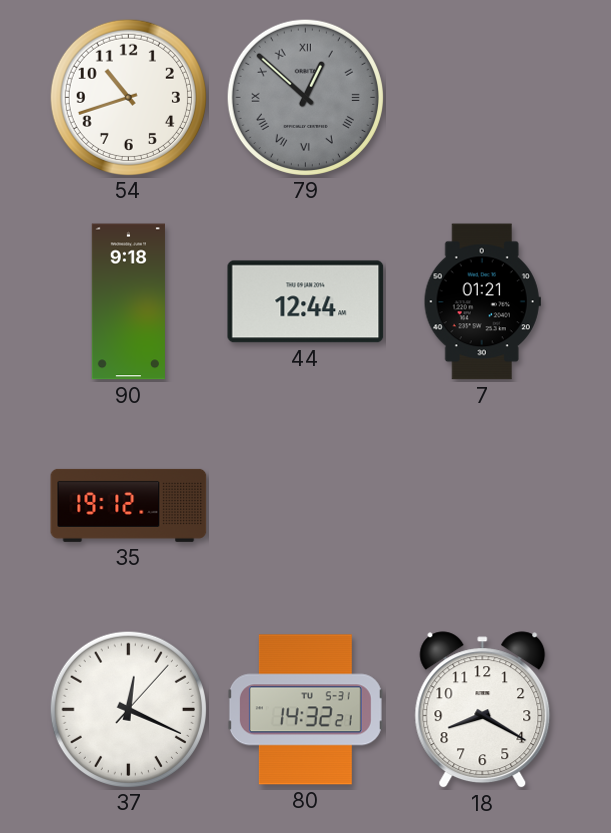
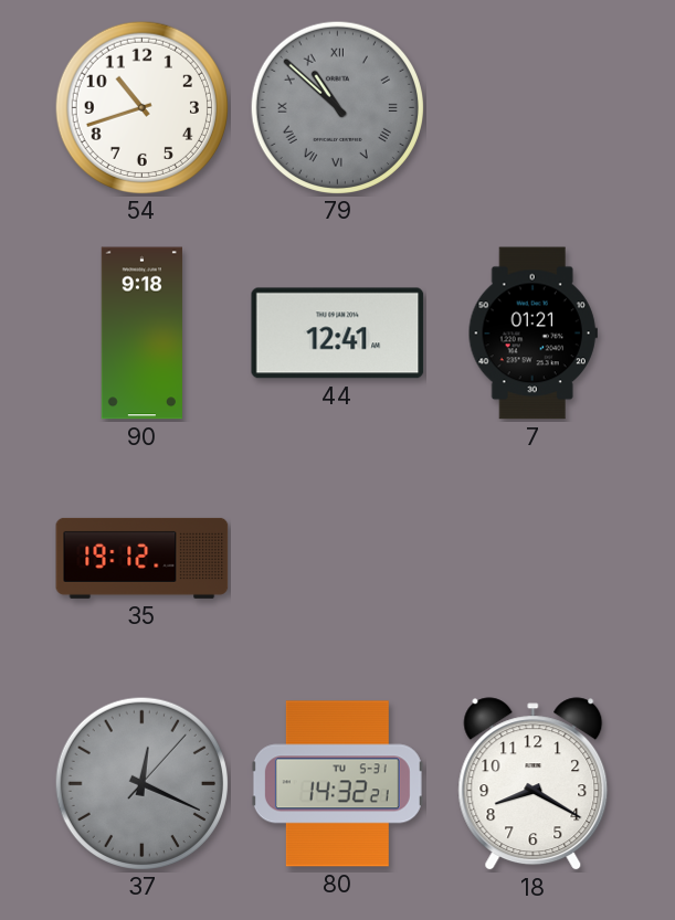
79: 12:52 -> 10:52
44: 12:44 -> 12:41
37 dial: white -> grey
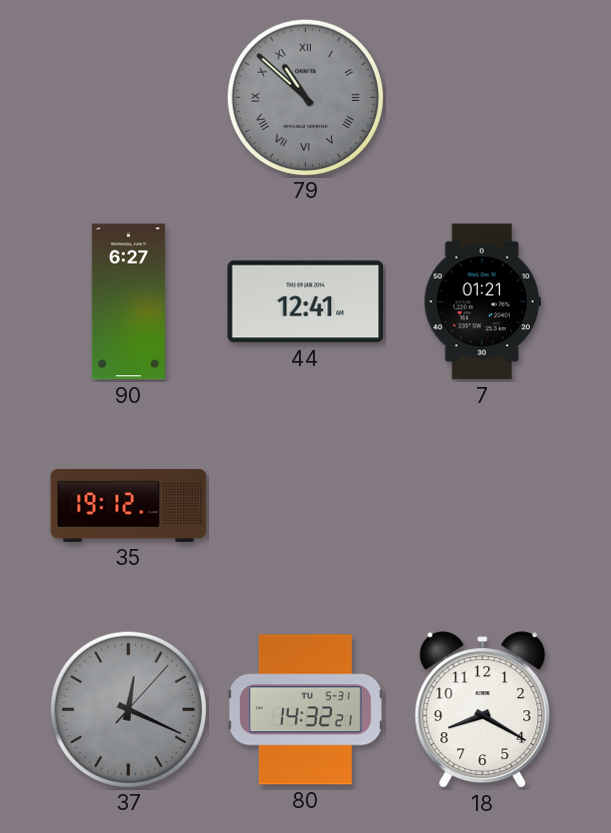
54: 10:42 -> none
90: 9:18 -> 6:27
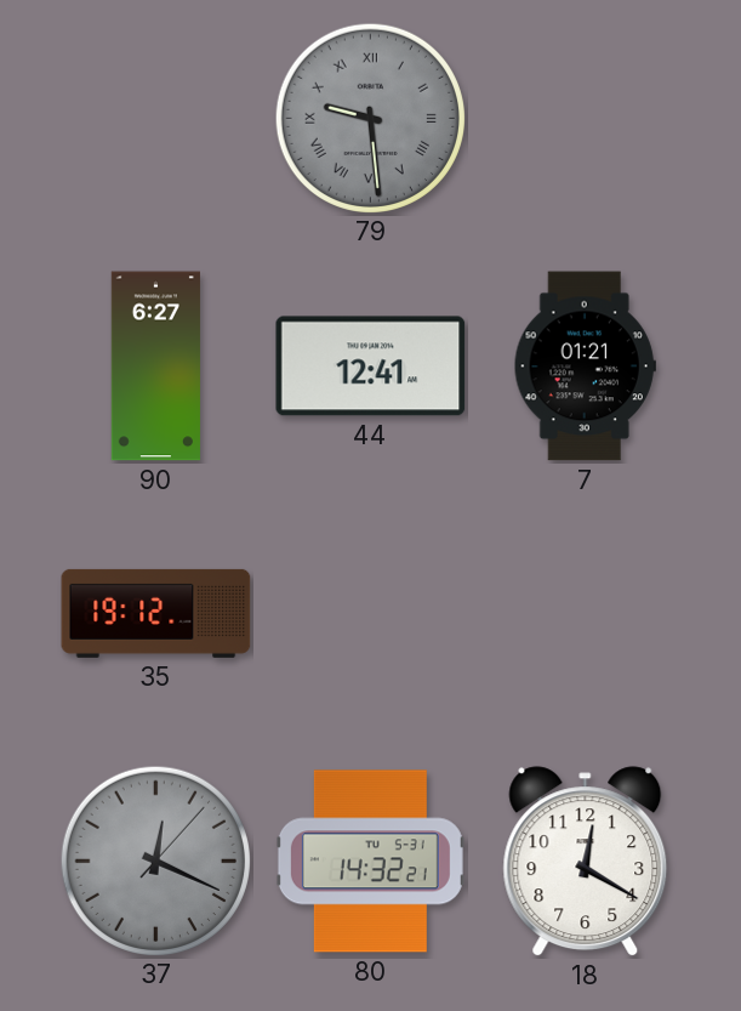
79: 10:52 -> 9:29
18: 8:20 -> 12:20
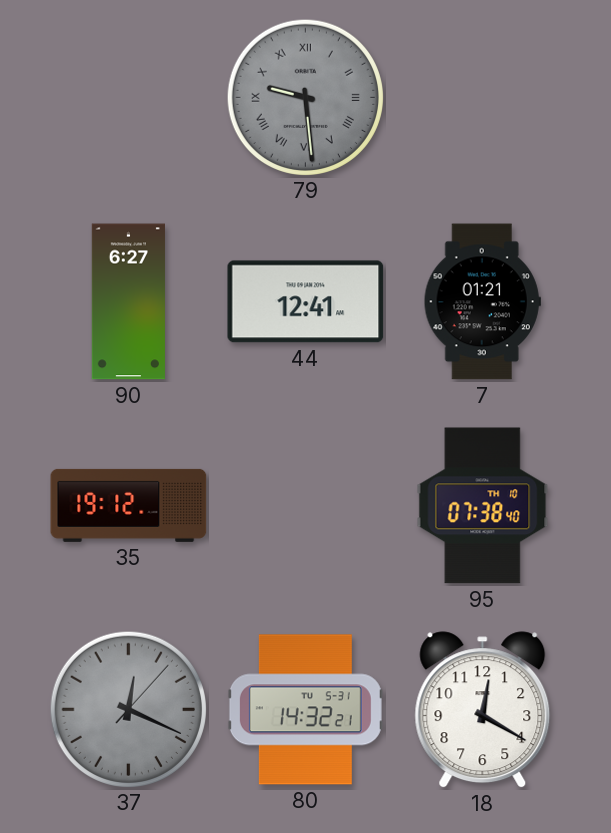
95: none -> 07:38
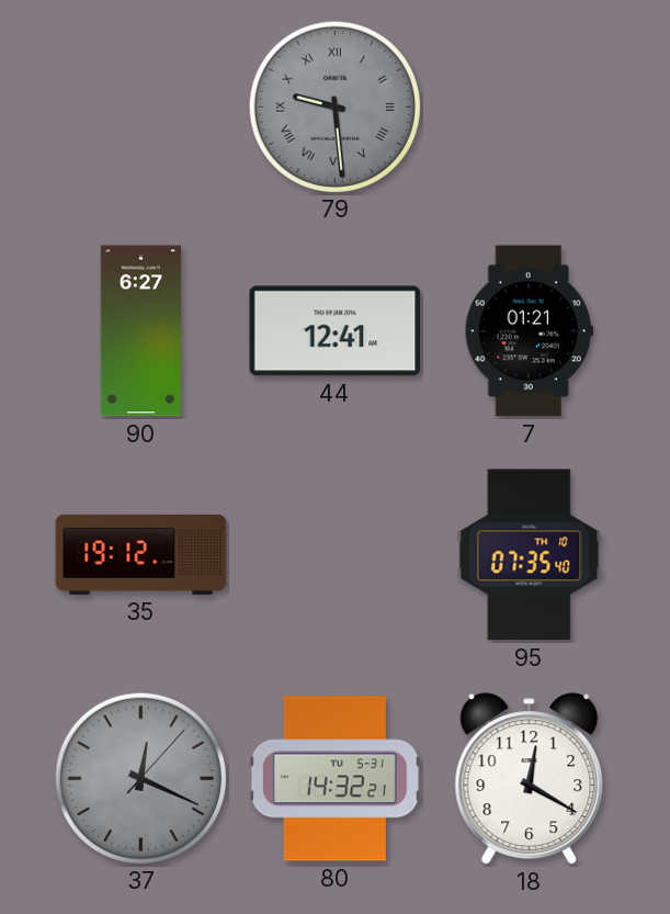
95: 07:38 -> 07:35
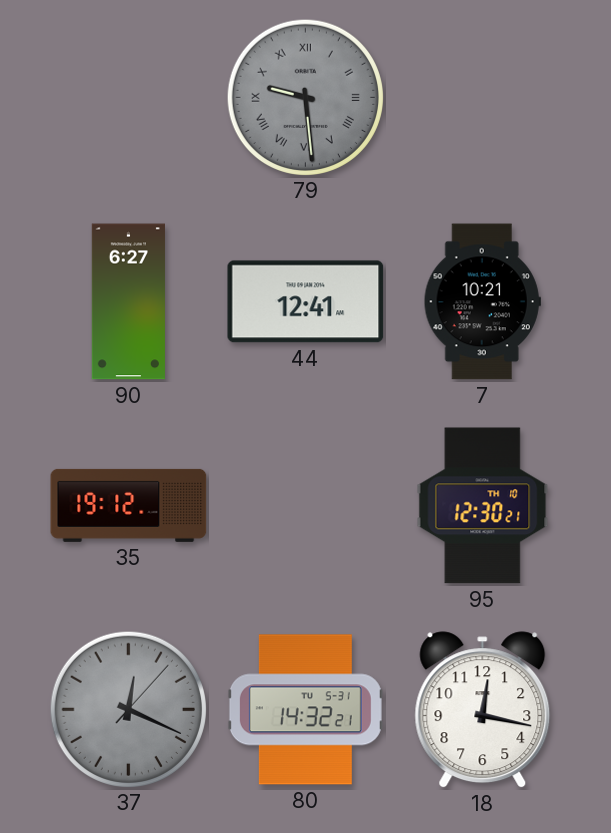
7: 01:21 -> 10:21
95: 07:35 -> 12:30
18: 12:20 -> 12:17
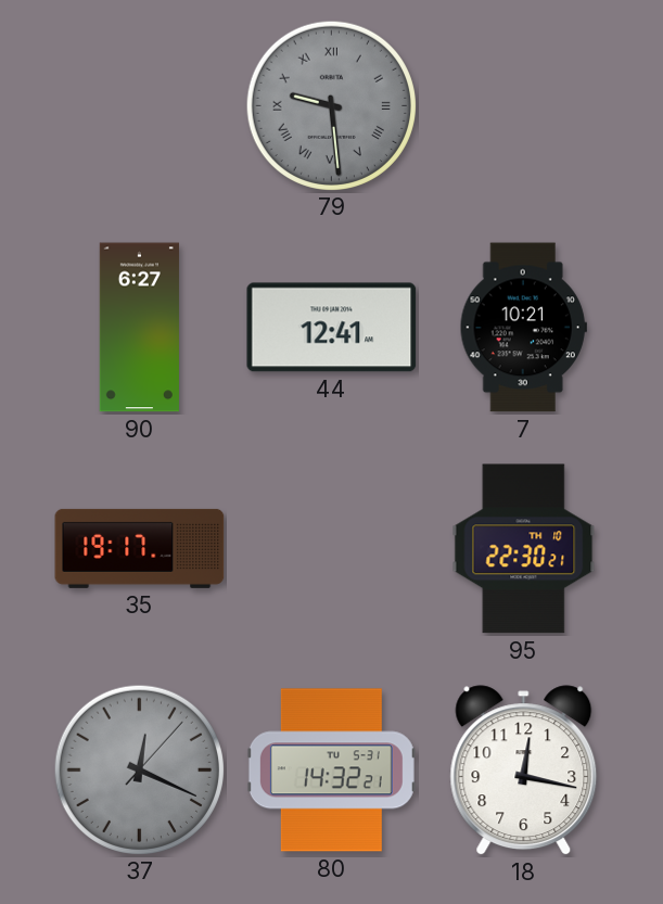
35: 19:12 -> 19:17
95: 12:30 -> 22:30
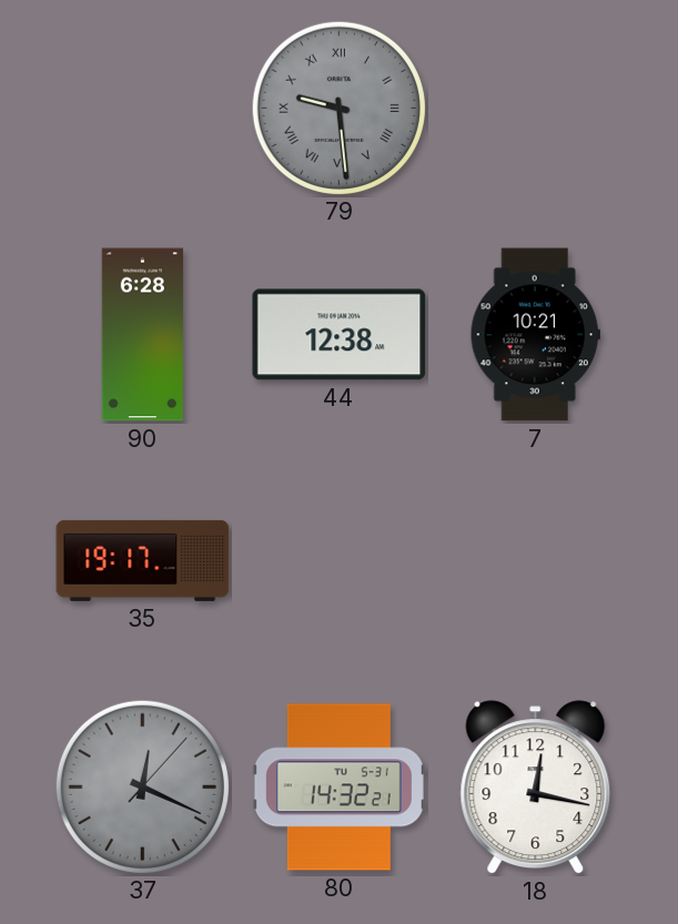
90: 6:27 -> 6:28
44: 12:41 -> 12:38
95: 22:30 -> none
